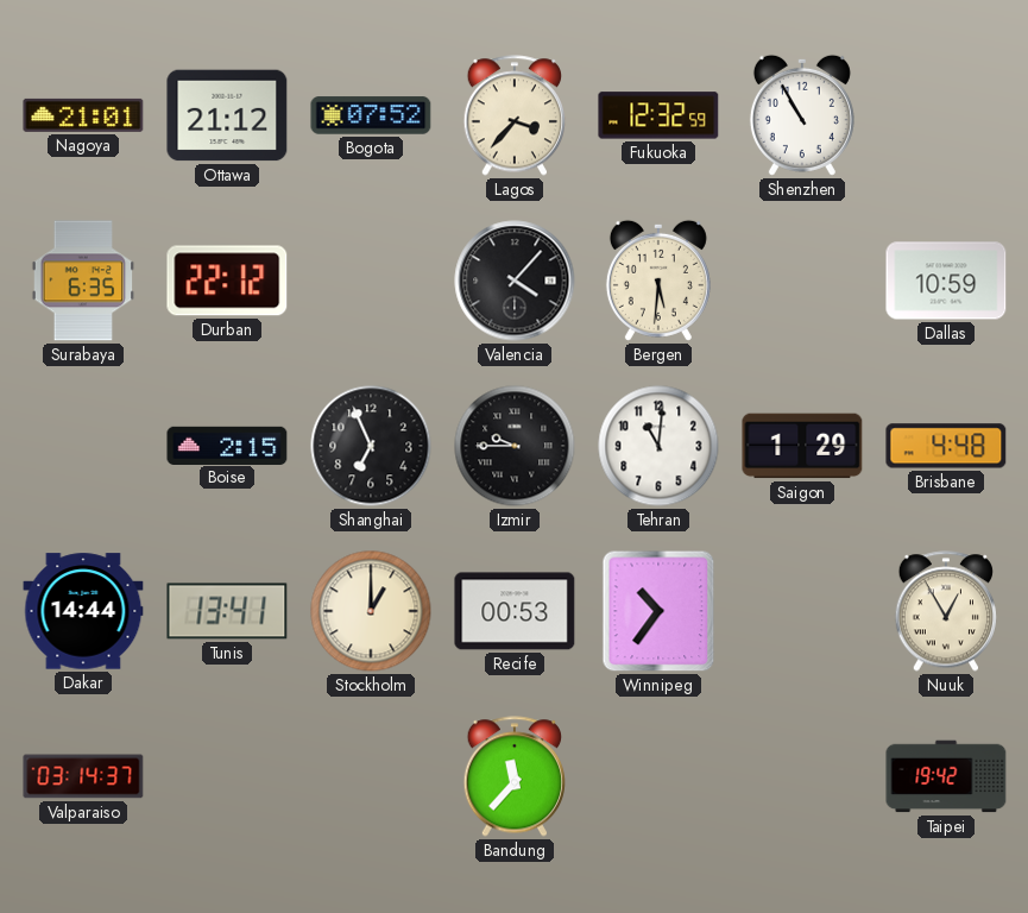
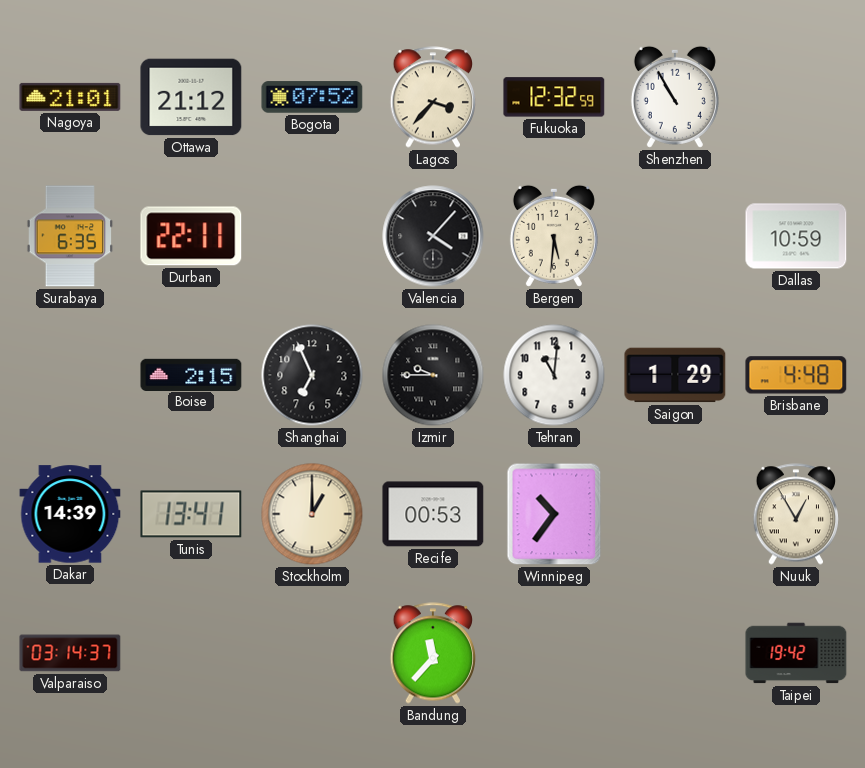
Durban: 22:12 -> 22:11
Dakar: 14:44 -> 14:39
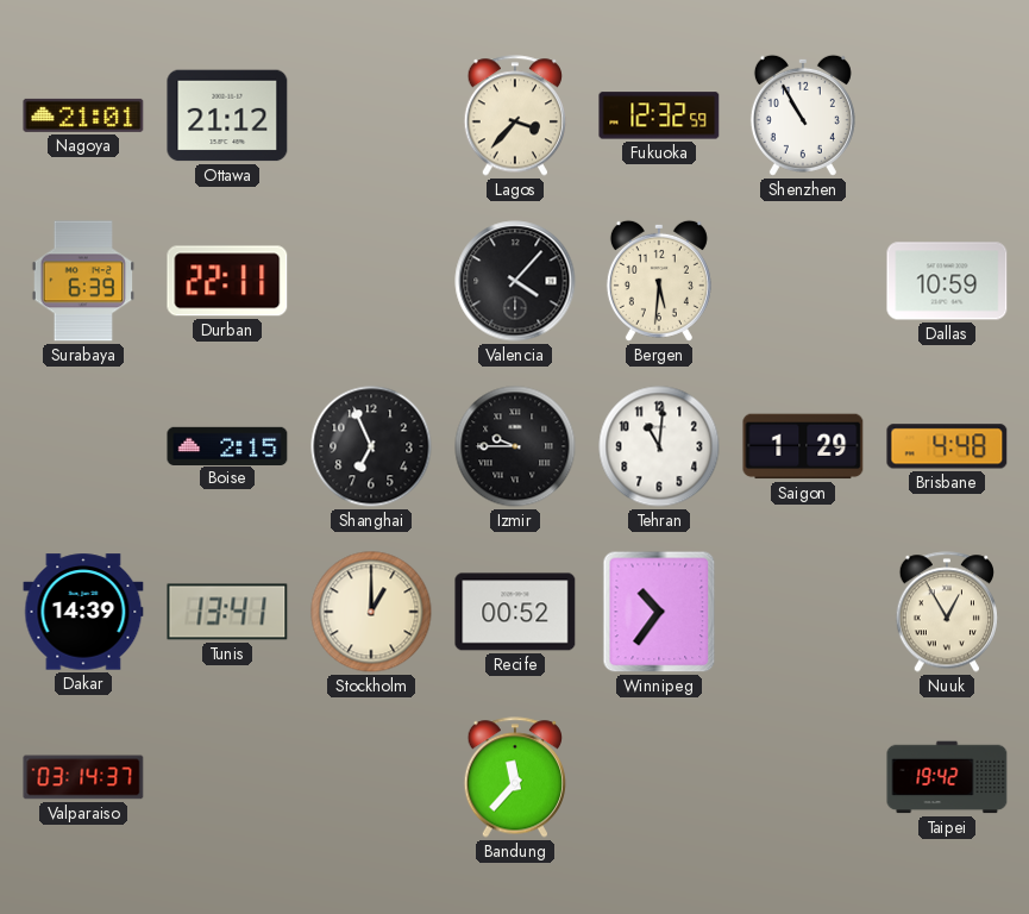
Bogota: 07:52 -> none
Surabaya: 6:35 -> 6:39
Recife: 00:53 -> 00:52
